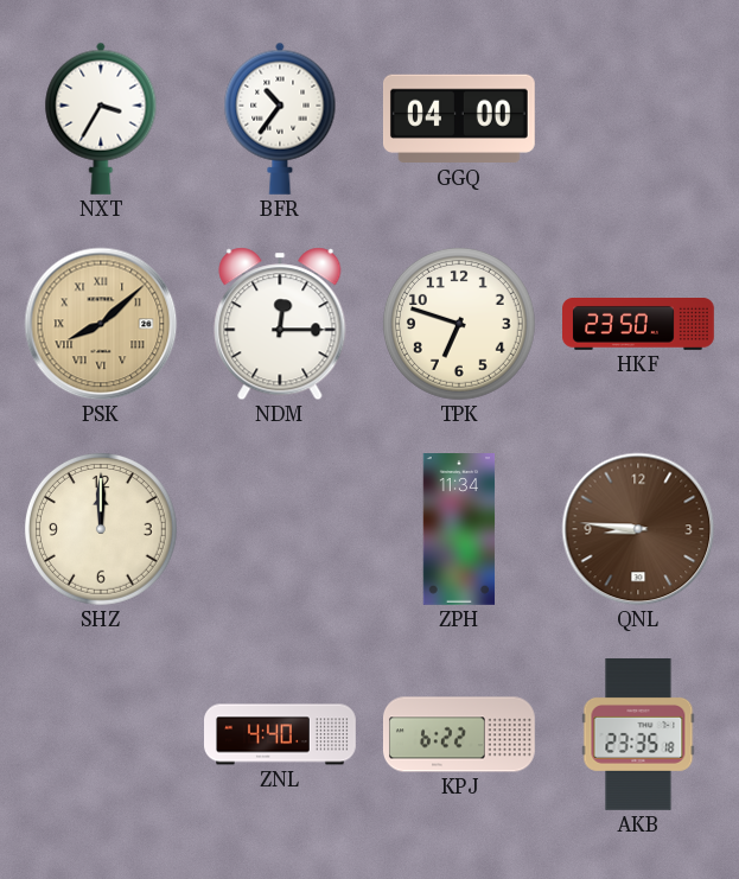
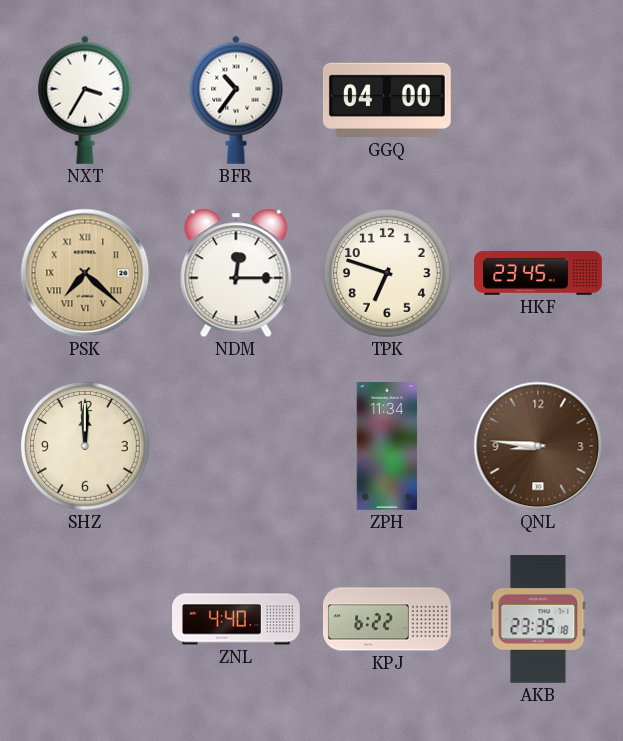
PSK: 8:08 -> 7:22
HKF: 23:50 -> 23:45
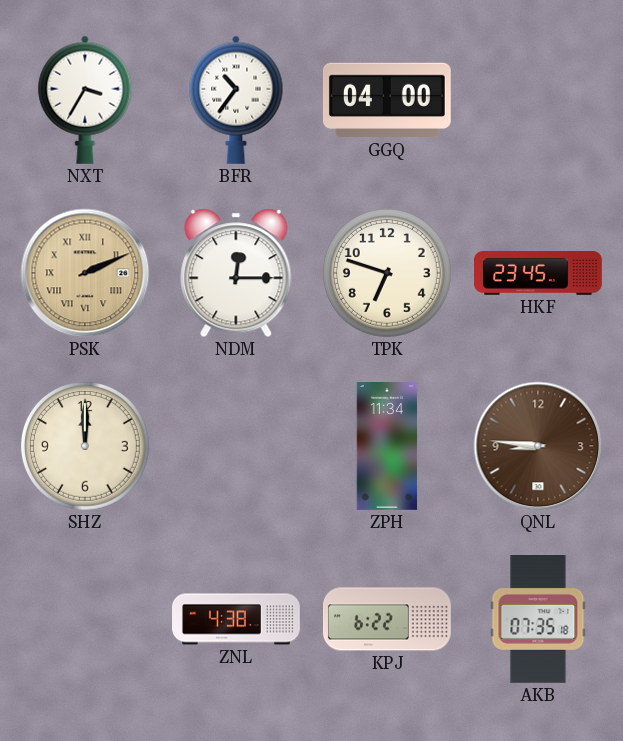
PSK: 7:22 -> 2:11
ZNL: 4:40 -> 4:38
AKB: 23:35 -> 07:35
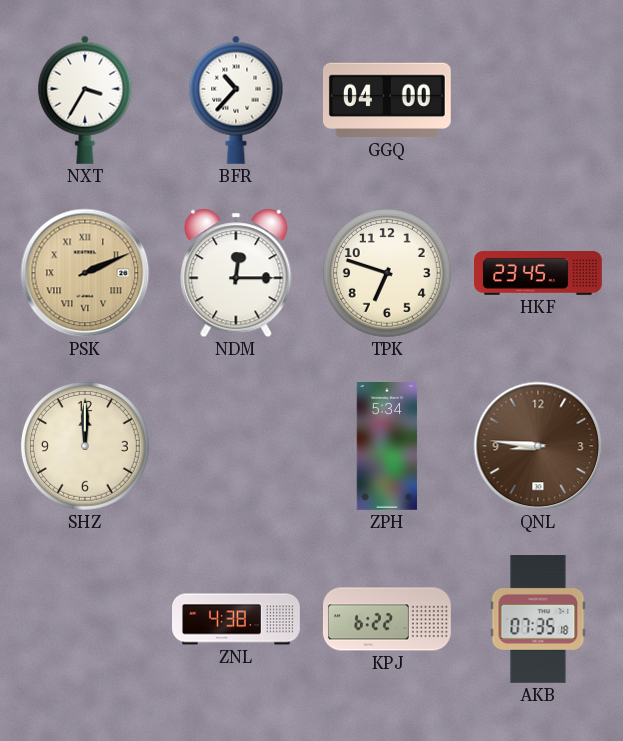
BFR: 10:36 -> 10:37
ZPH: 11:34 -> 5:34
